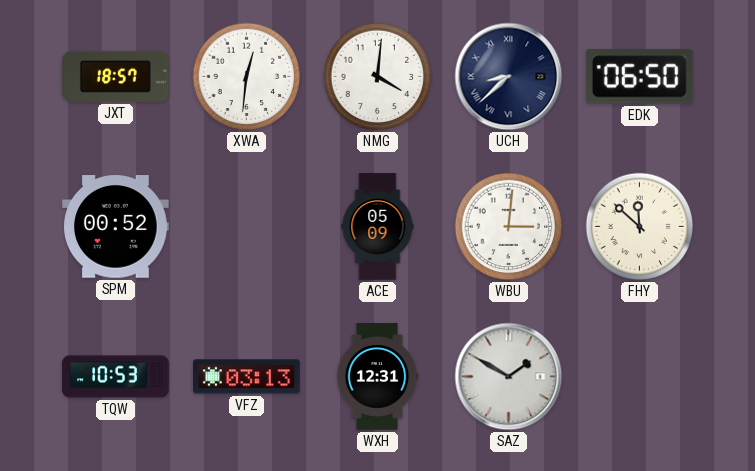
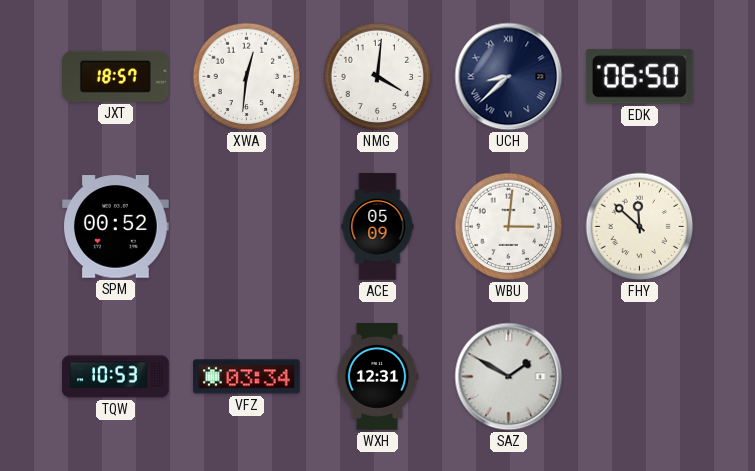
VFZ: 03:13 -> 03:34
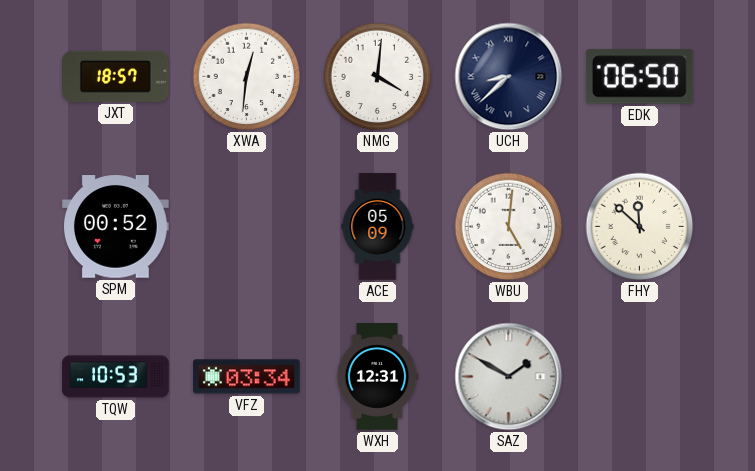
WBU: 3:01 -> 5:01
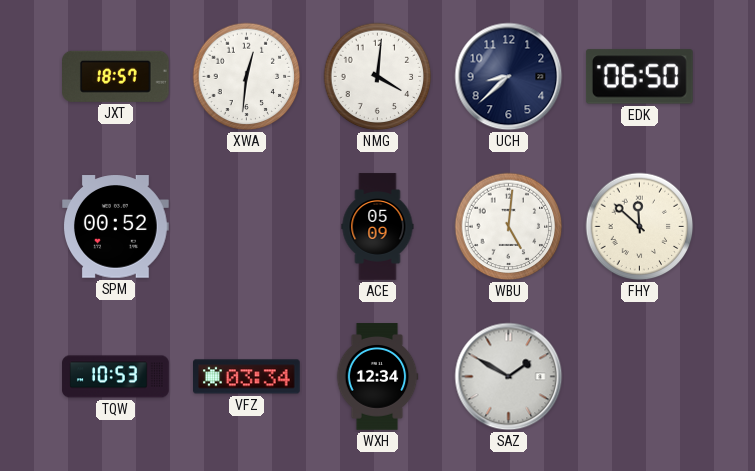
UCH numerals: Roman -> Arabic
WXH: 12:31 -> 12:34
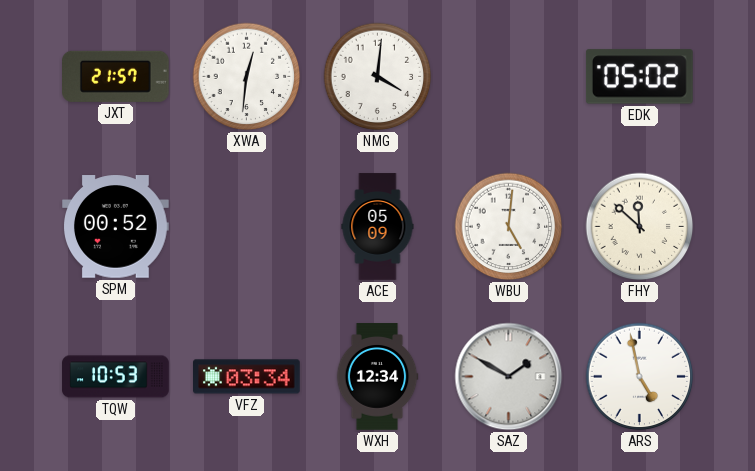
JXT: 18:57 -> 21:57
UCH: 8:38 -> none
EDK: 06:50 -> 05:02
ARS: none -> 4:58
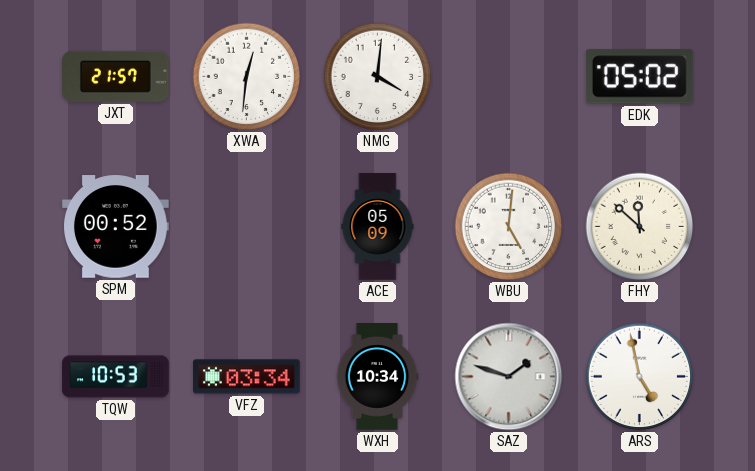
WXH: 12:34 -> 10:34
SAZ: 1:50 -> 1:48
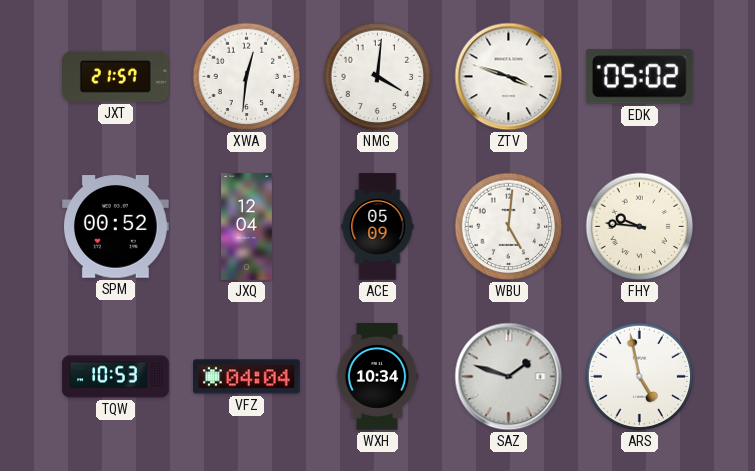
ZTV: none -> 3:48
JXQ: none -> 12:04
FHY: 11:52 -> 9:46
VFZ: 03:34 -> 04:04
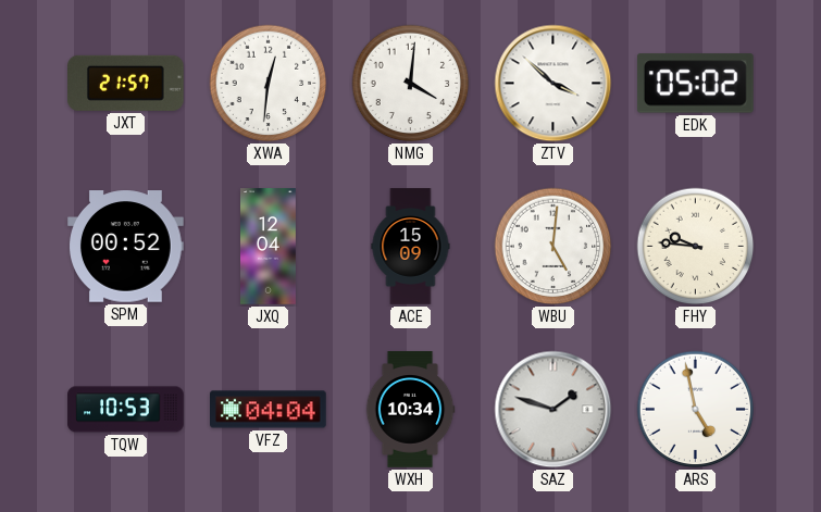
ZTV: 3:48 -> 3:52
ACE: 05:09 -> 15:09
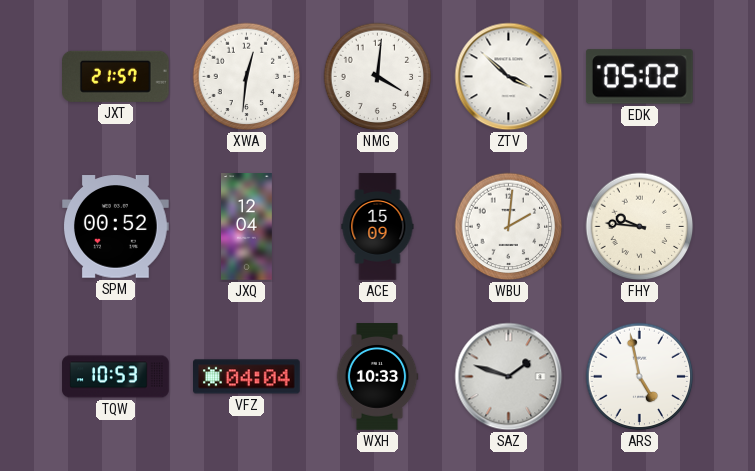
WBU: 5:01 -> 2:01
WXH: 10:34 -> 10:33
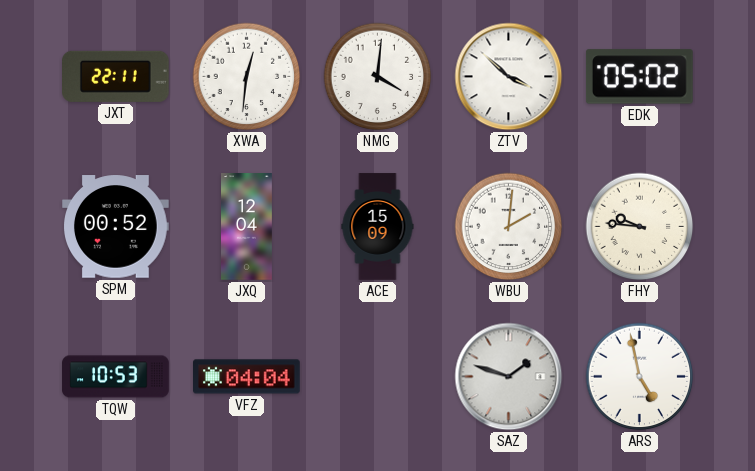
JXT: 21:57 -> 22:11
WXH: 10:33 -> none
